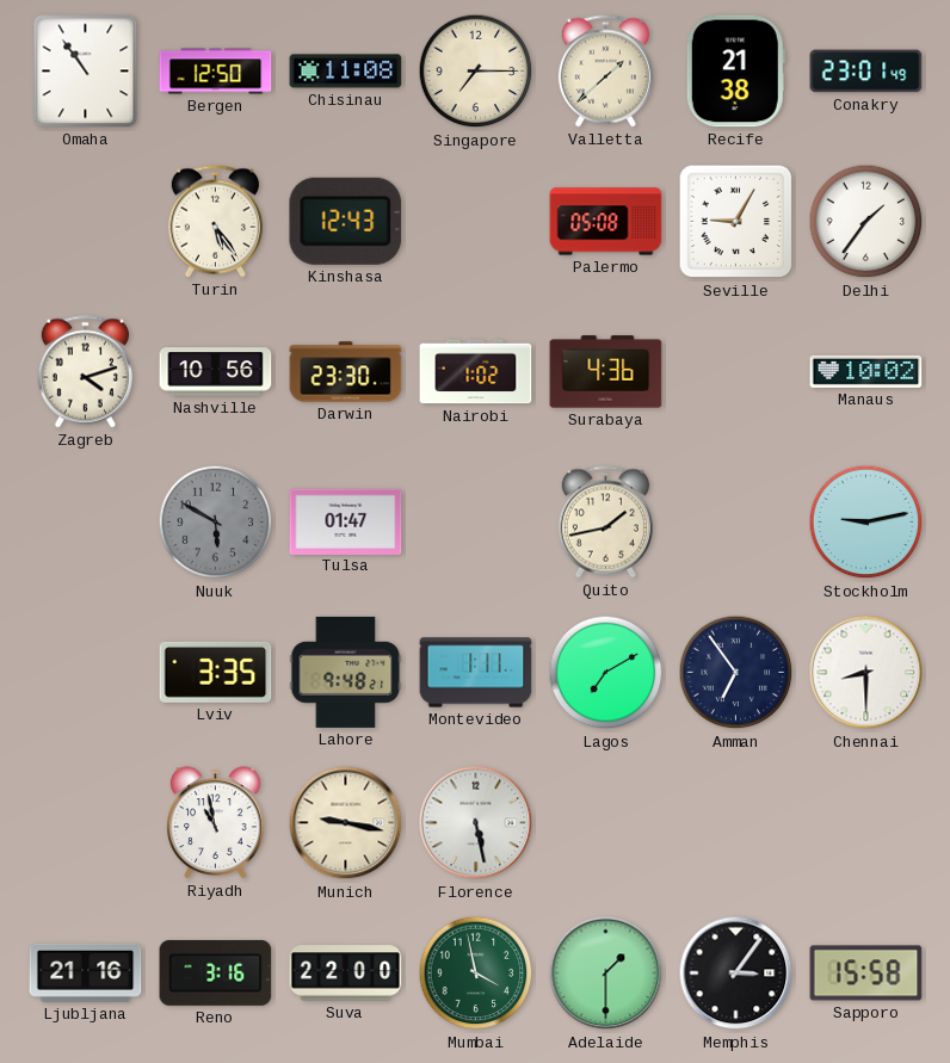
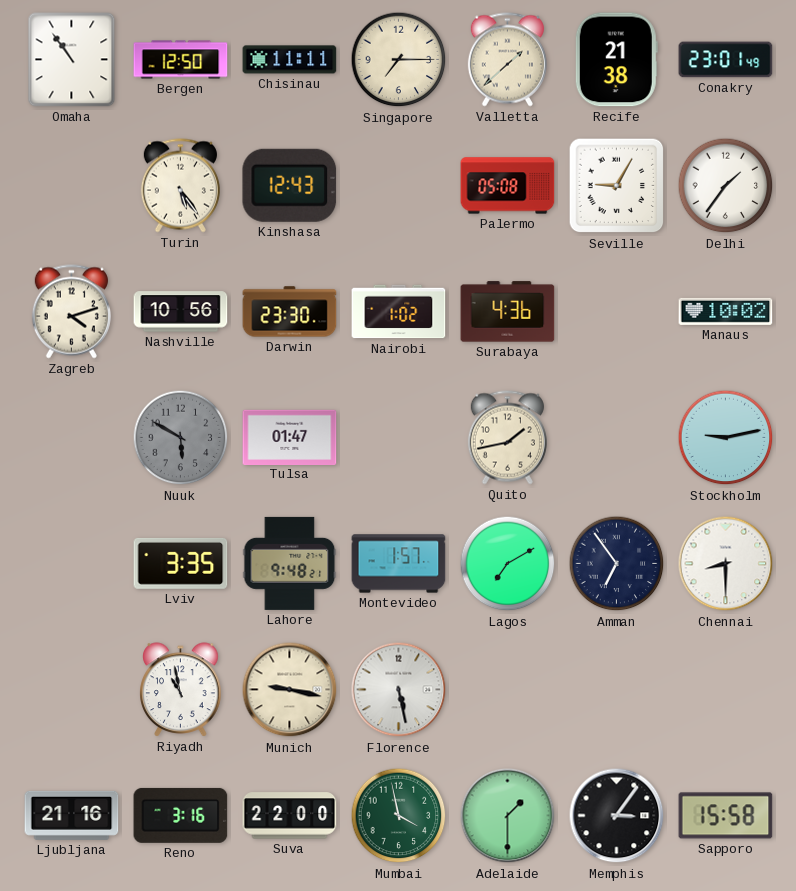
Chisinau: 11:08 -> 11:11
Montevideo: 1:11 -> 1:57
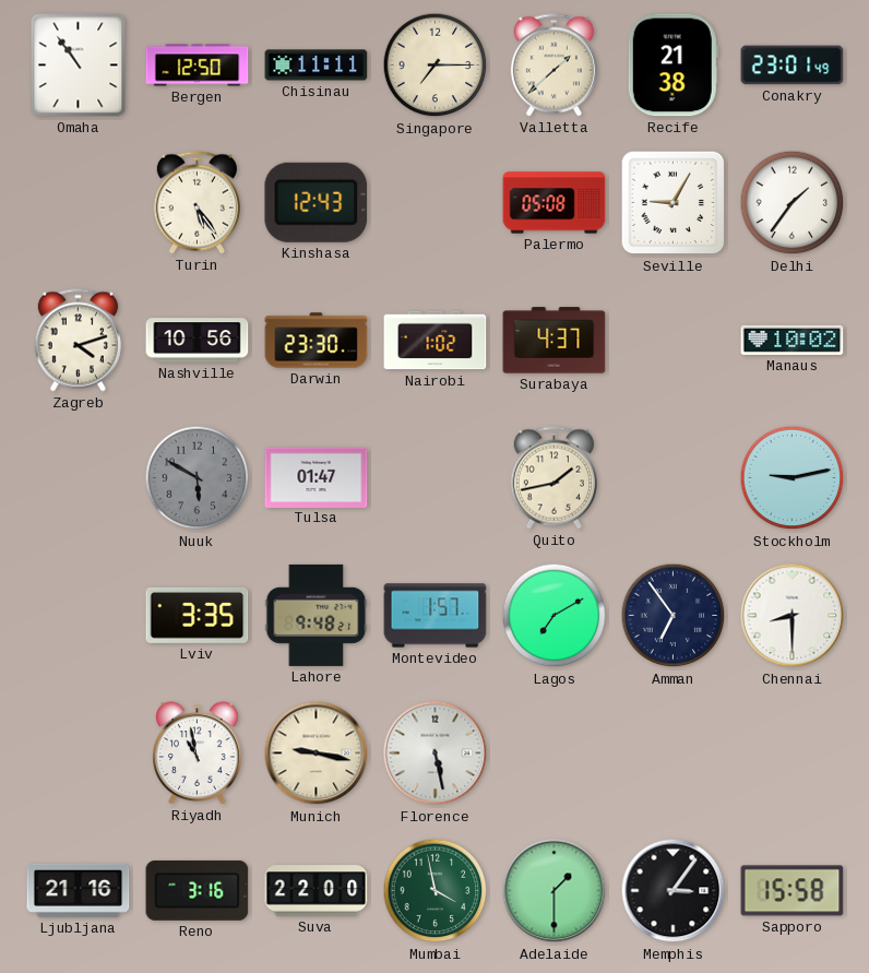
Surabaya: 4:36 -> 4:37
